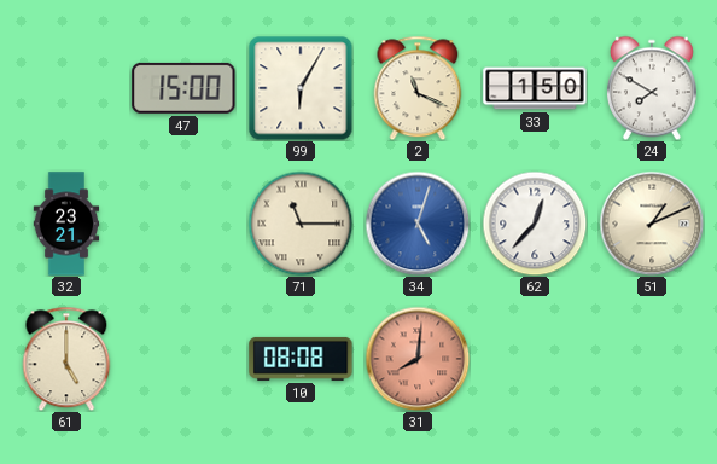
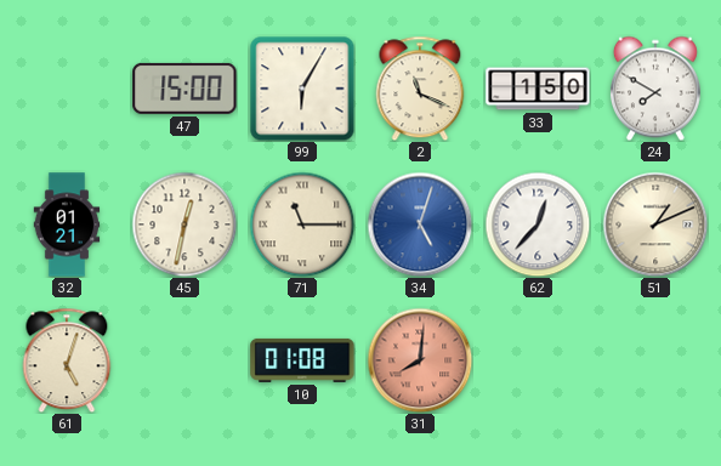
32: 23:21 -> 01:21
45: none -> 12:32
61: 5:00 -> 5:03
10: 08:08 -> 01:08
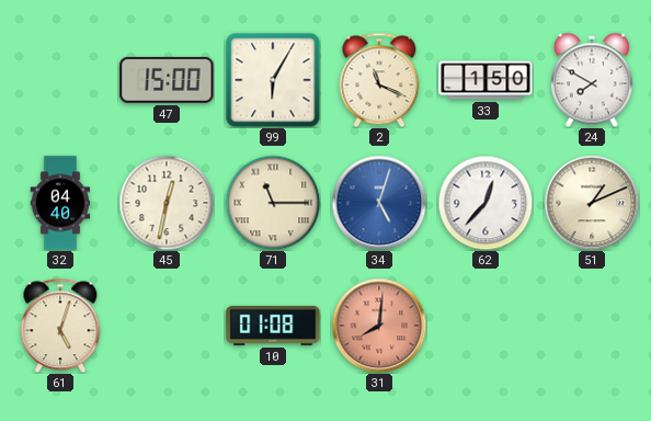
32: 01:21 -> 04:40
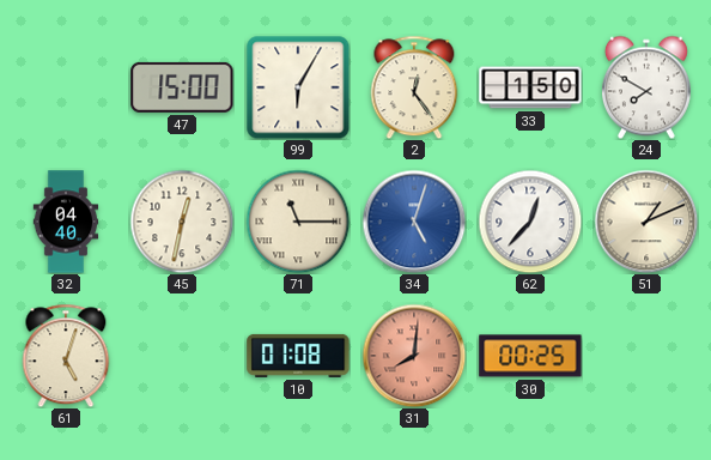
2: 11:19 -> 12:24
30: none -> 00:25
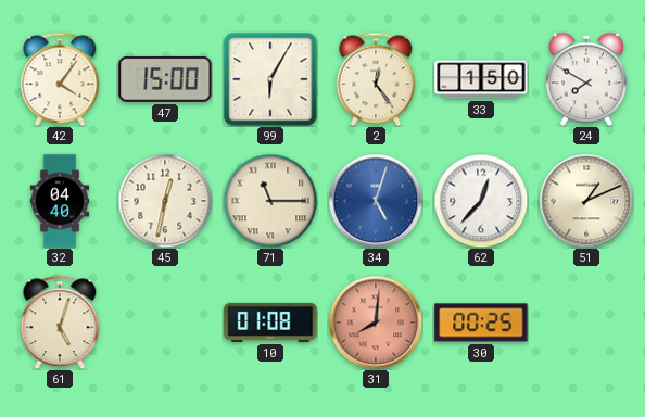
42: none -> 4:06
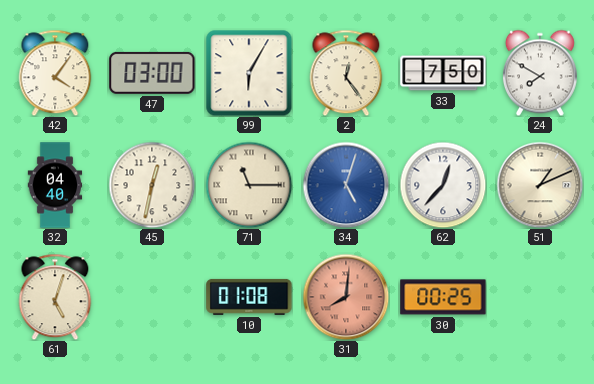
47: 15:00 -> 03:00
33: 1:50 -> 7:50
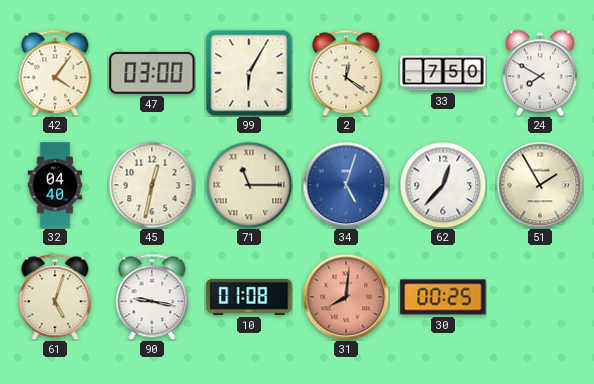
2: 12:24 -> 12:21
51: 1:11 -> 1:55
90: none -> 9:17
